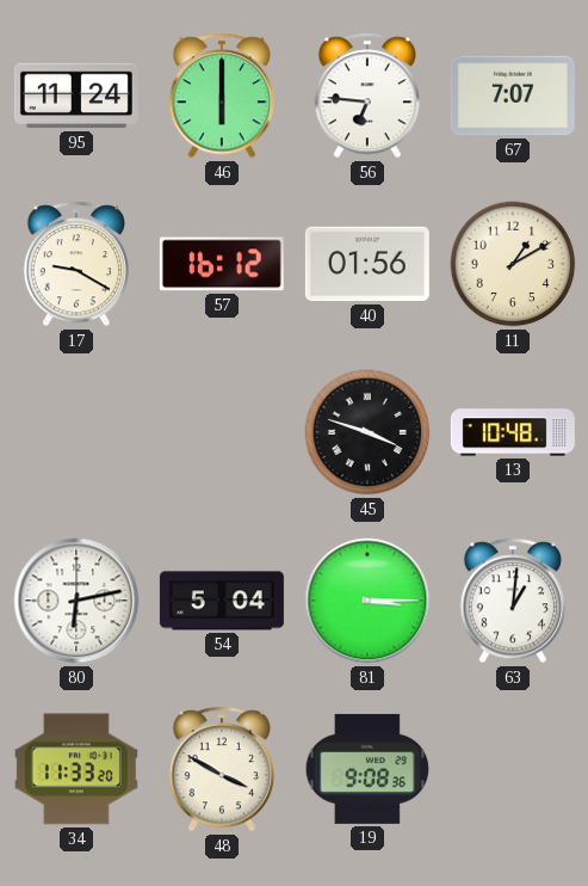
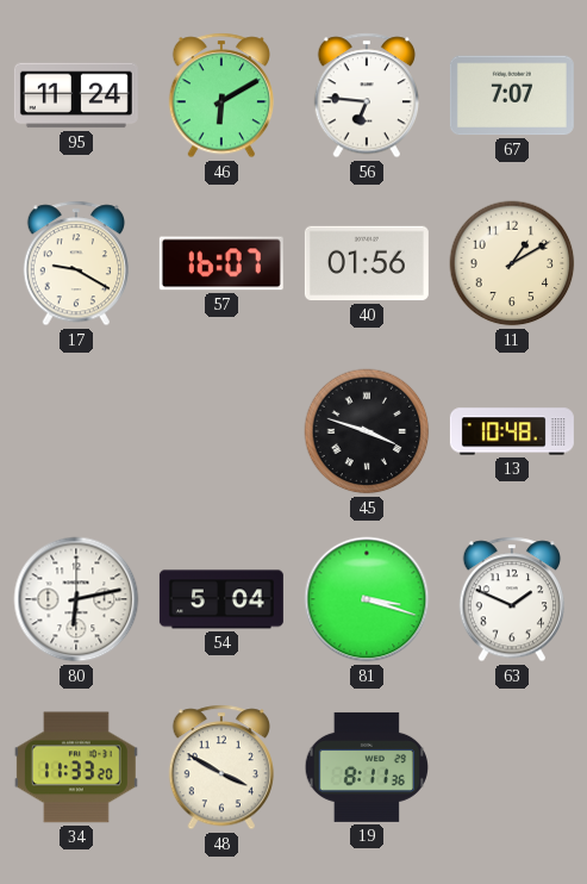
46: 6:00 -> 6:10
57: 16:12 -> 16:07
81: 3:15 -> 3:18
63: 1:01 -> 1:49
19: 9:08 -> 8:11
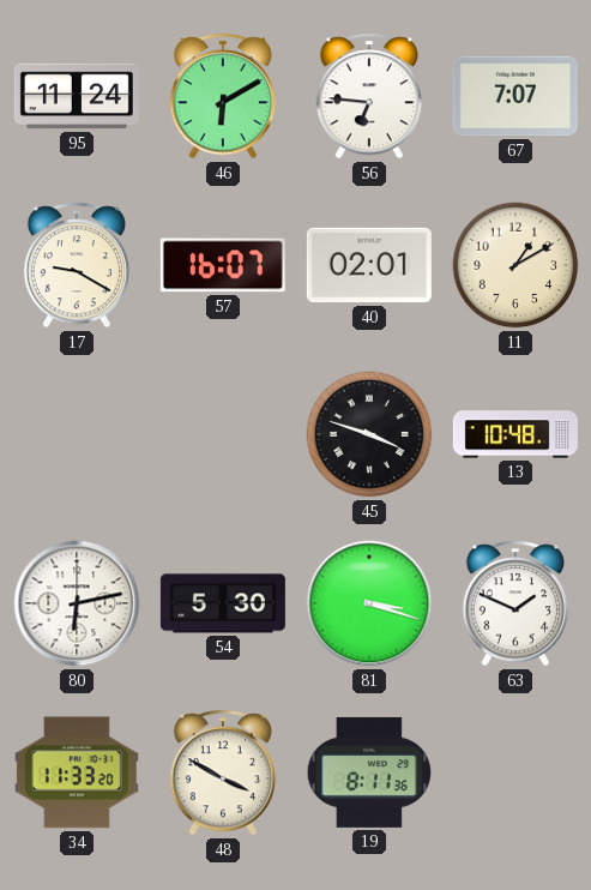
40: 01:56 -> 02:01
54: 5:04 -> 5:30
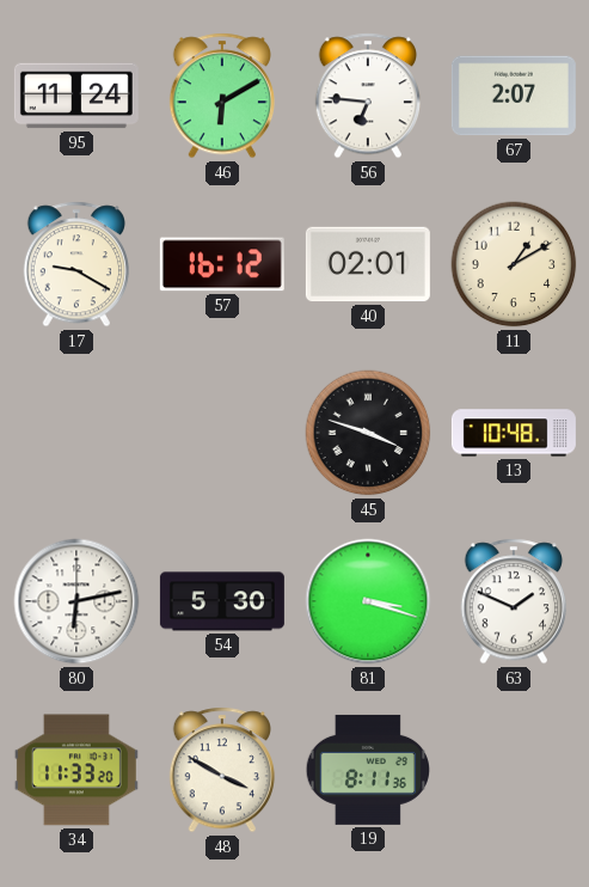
67: 7:07 -> 2:07
57: 16:07 -> 16:12
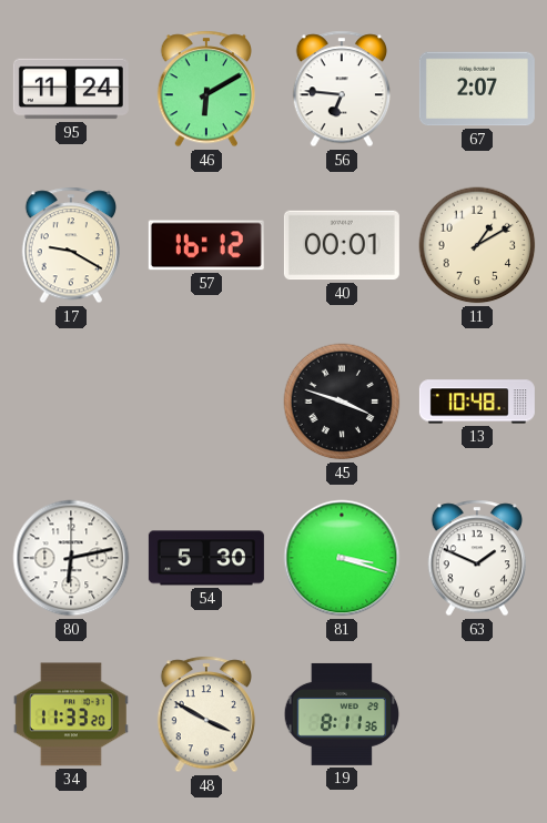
40: 02:01 -> 00:01
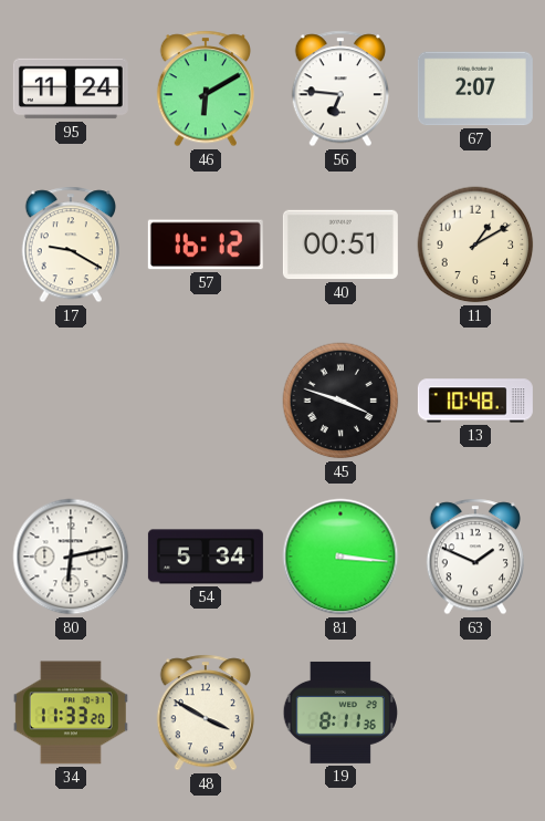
40: 00:01 -> 00:51
54: 5:30 -> 5:34
81: 3:18 -> 3:16
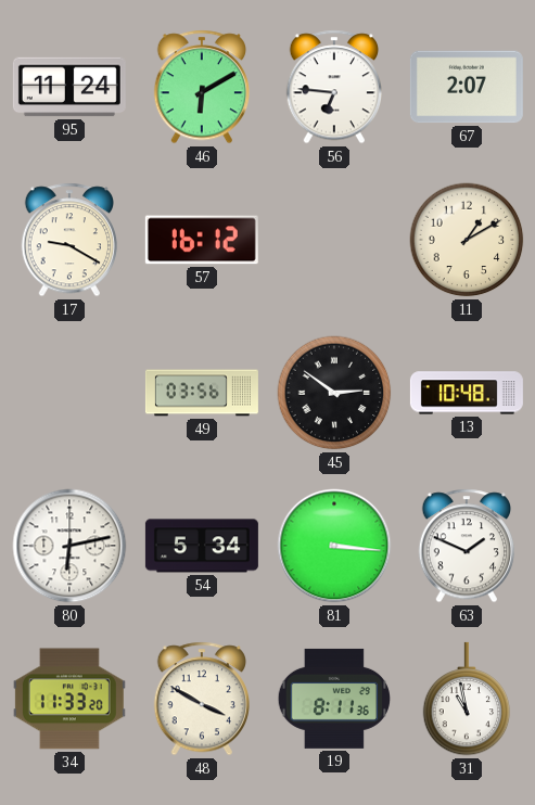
40: 00:51 -> none
49: none -> 03:56
45: 3:48 -> 2:51
31: none -> 10:58
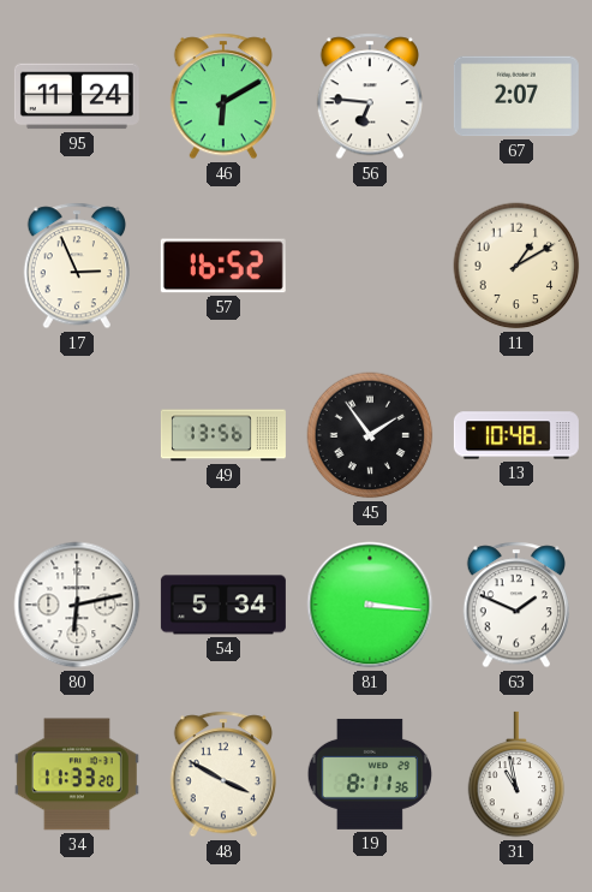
17: 9:20 -> 2:56
57: 16:12 -> 16:52
49: 03:56 -> 13:56
45: 2:51 -> 1:54
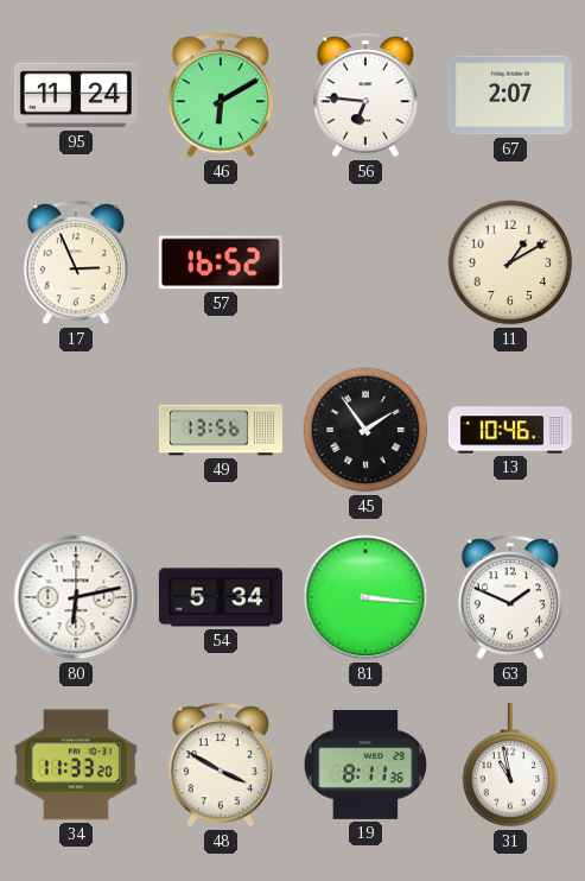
13: 10:48 -> 10:46
